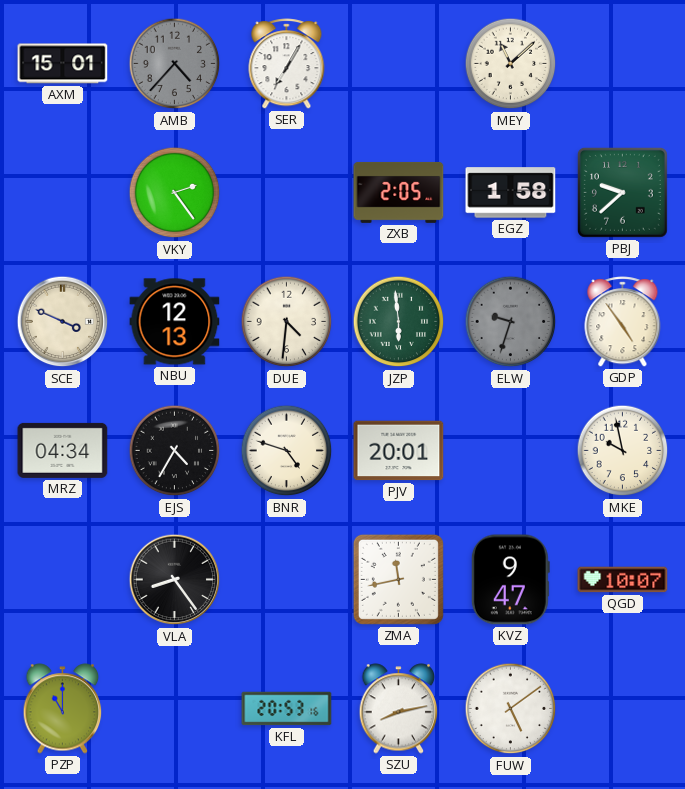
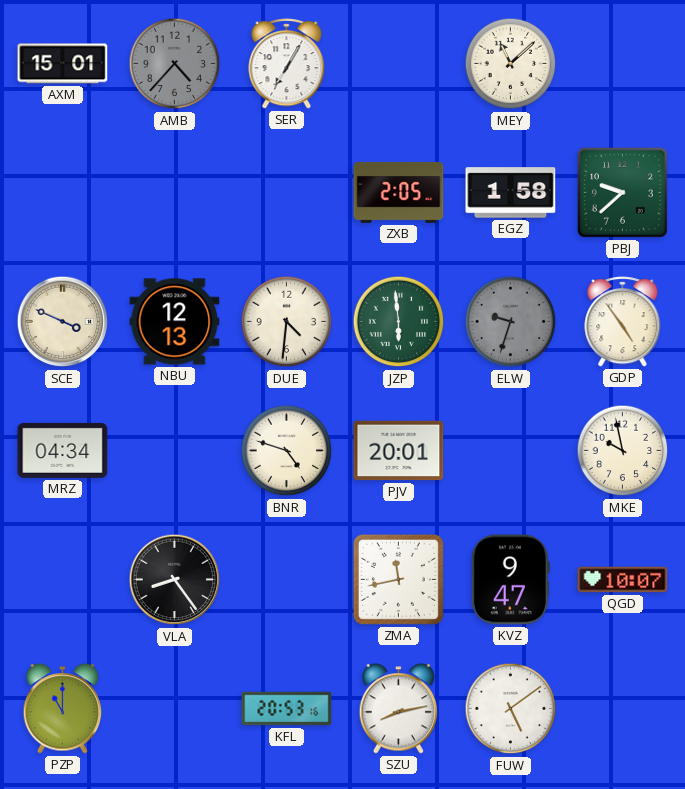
VKY: 2:24 -> none
EJS: 4:35 -> none
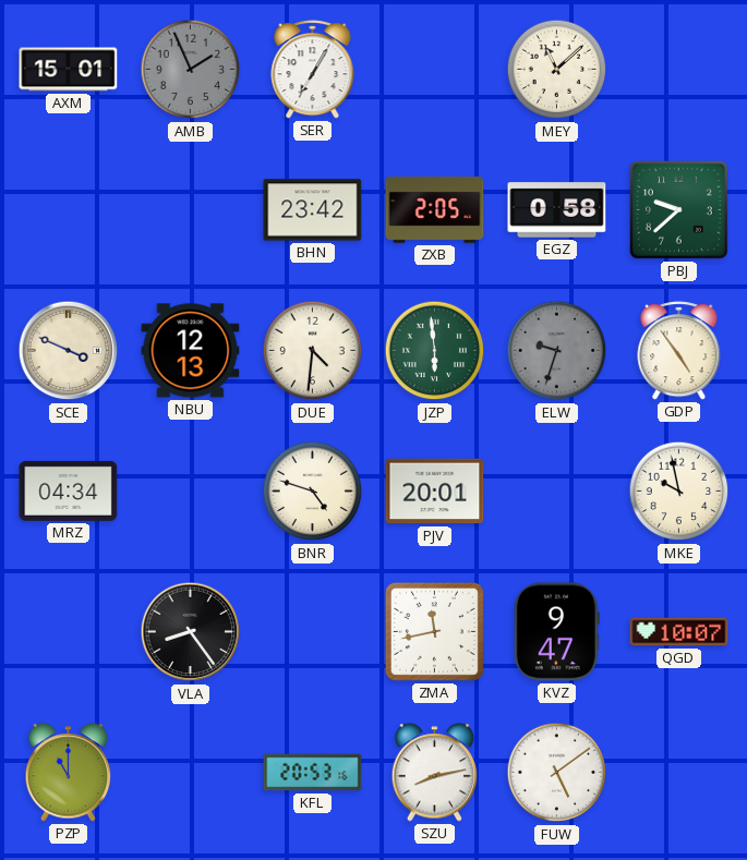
AMB: 4:37 -> 1:56
BHN: none -> 23:42
EGZ: 1:58 -> 0:58
